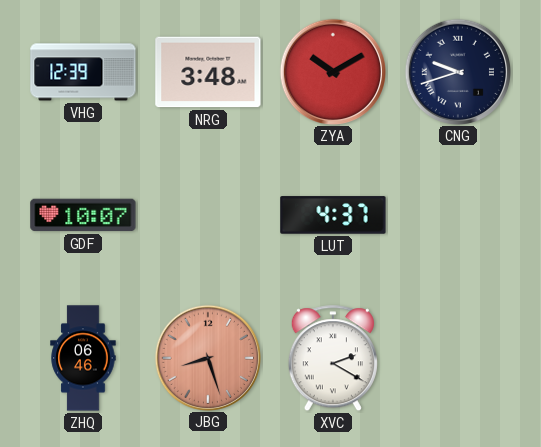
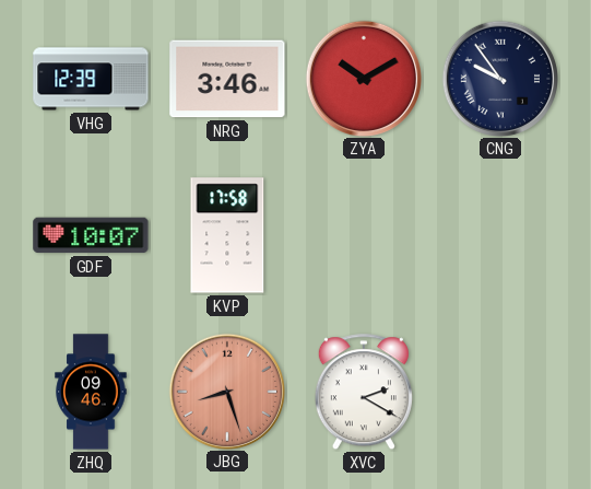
NRG: 3:48 -> 3:46
CNG: 9:42 -> 9:54
KVP: none -> 17:58
LUT: 4:37 -> none
ZHQ: 06:46 -> 09:46
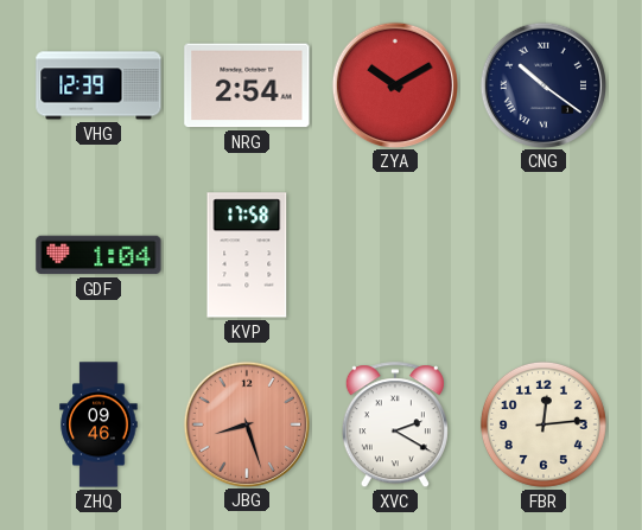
NRG: 3:46 -> 2:54
CNG: 9:54 -> 10:21
GDF: 10:07 -> 1:04
FBR: none -> 12:14
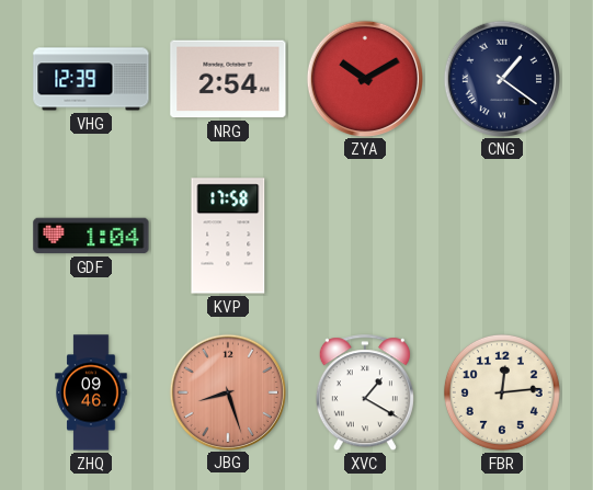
CNG: 10:21 -> 1:21
XVC: 2:20 -> 1:20
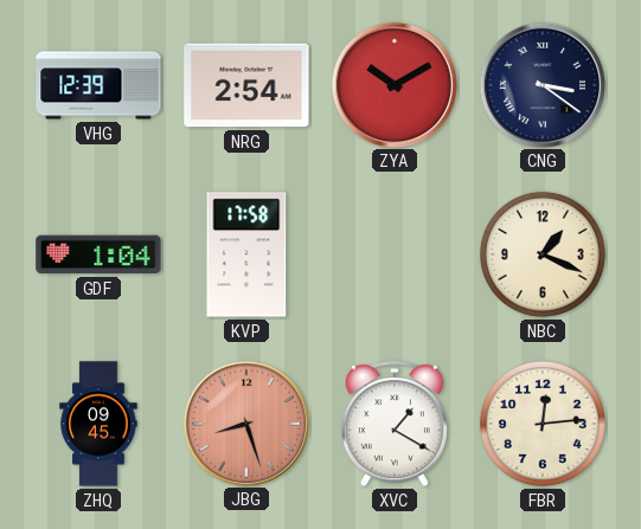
CNG: 1:21 -> 3:21
NBC: none -> 1:19
ZHQ: 09:46 -> 09:45
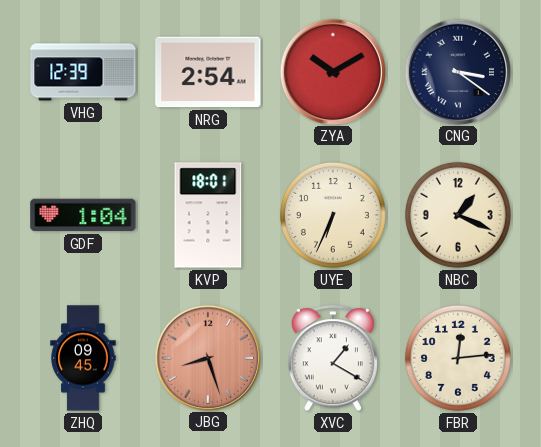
KVP: 17:58 -> 18:01
UYE: none -> 6:34
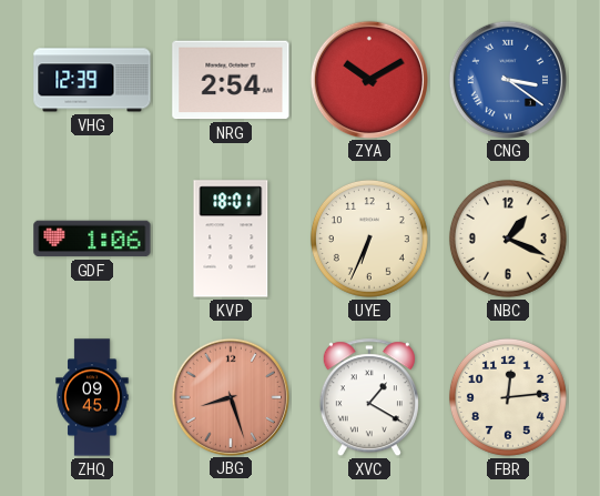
CNG dial: navy -> blue
GDF: 1:04 -> 1:06
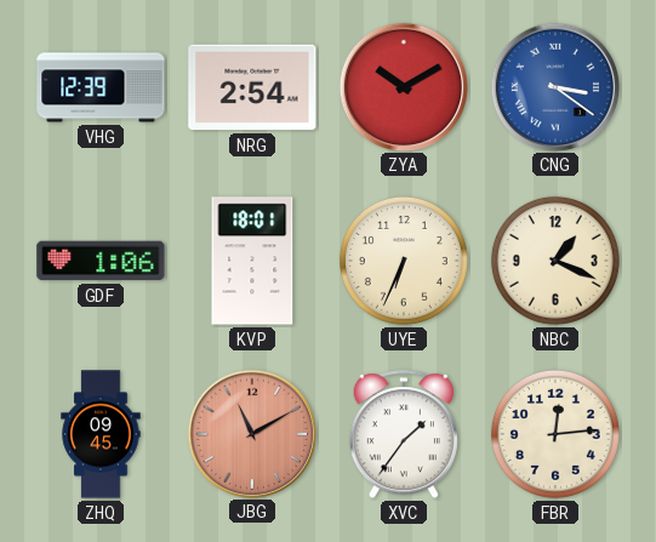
JBG: 8:27 -> 11:10
XVC: 1:20 -> 1:36
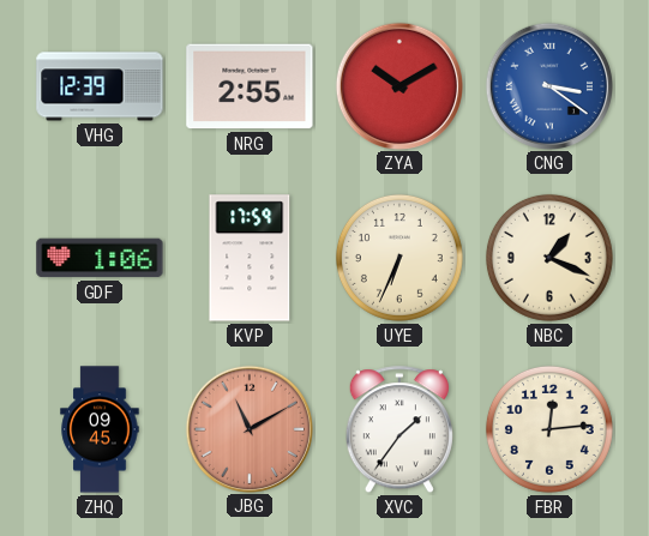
NRG: 2:54 -> 2:55
KVP: 18:01 -> 17:59
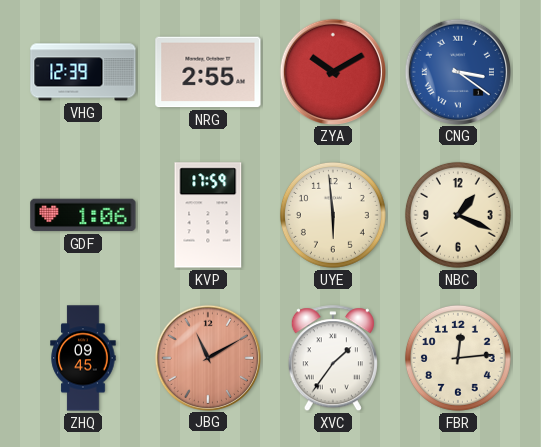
UYE: 6:34 -> 5:59
